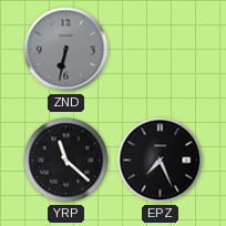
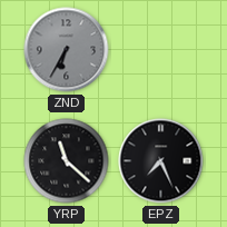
ZND: 6:32 -> 6:35
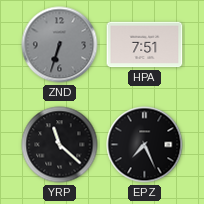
ZND: 6:35 -> 6:33
HPA: none -> 7:51
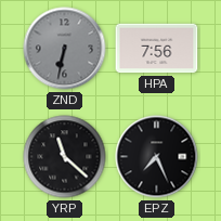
ZND: 6:33 -> 6:32
HPA: 7:51 -> 7:56
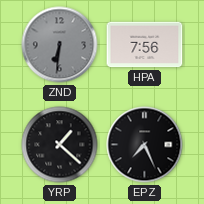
ZND: 6:32 -> 6:31
YRP: 11:22 -> 1:22
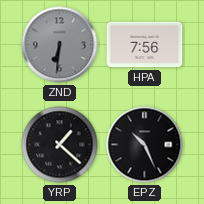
EPZ: 7:26 -> 10:26
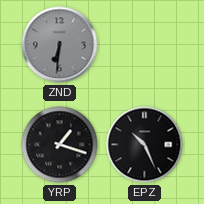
HPA: 7:56 -> none
YRP: 1:22 -> 1:18
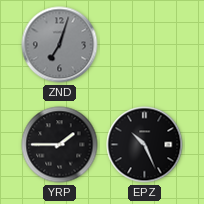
ZND: 6:31 -> 7:03
YRP: 1:18 -> 1:45
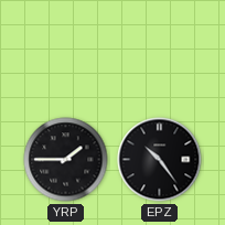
ZND: 7:03 -> none
EPZ: 10:26 -> 10:24
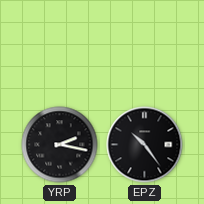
YRP: 1:45 -> 2:17
